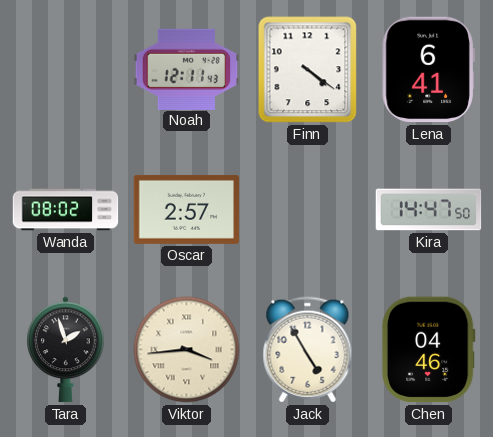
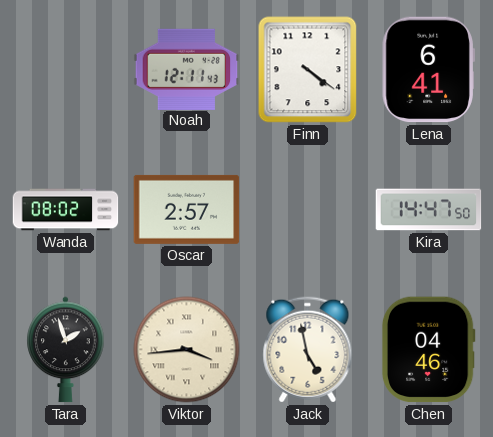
Jack: 4:55 -> 4:58
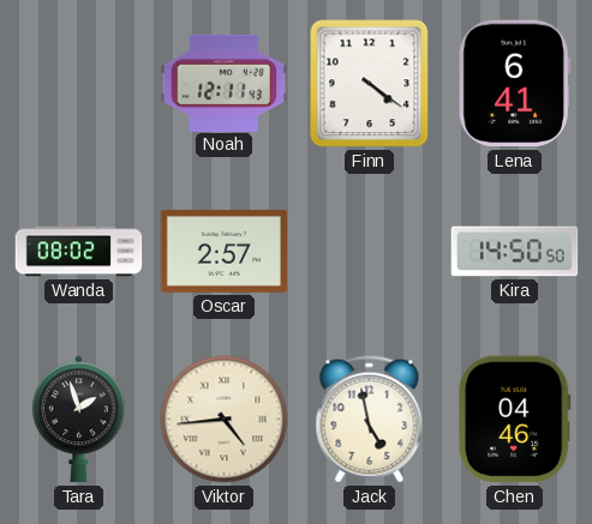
Kira: 14:47 -> 14:50
Viktor: 3:44 -> 4:44
